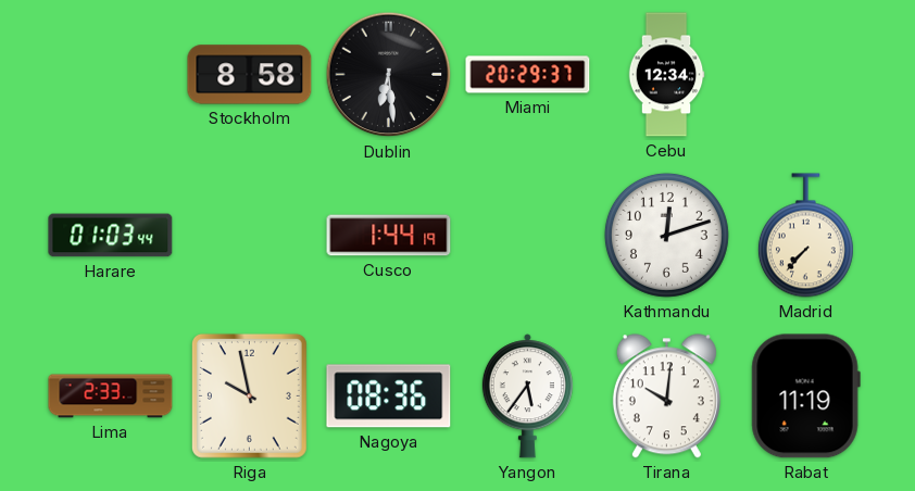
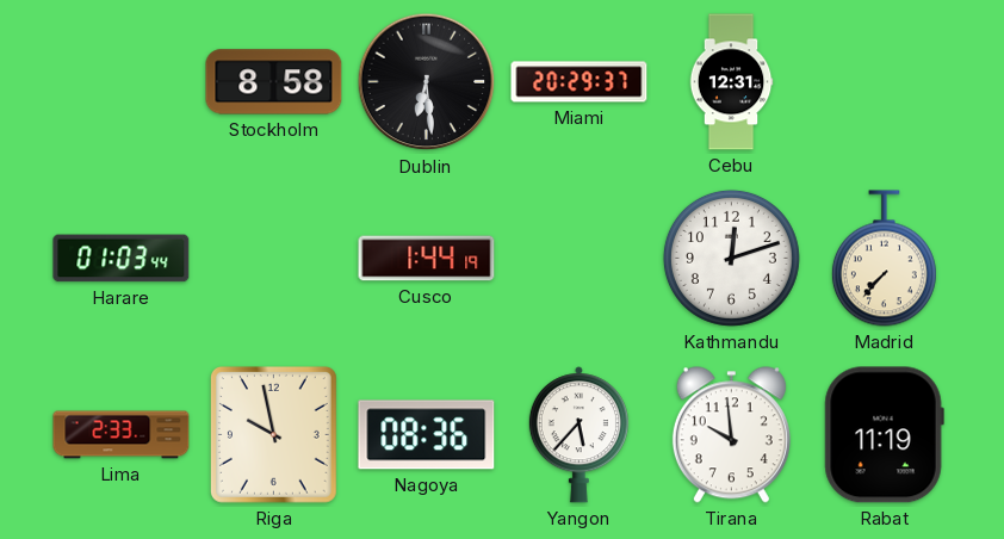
Cebu: 12:34 -> 12:31
Yangon: 5:36 -> 5:37
Tirana: 10:01 -> 9:59
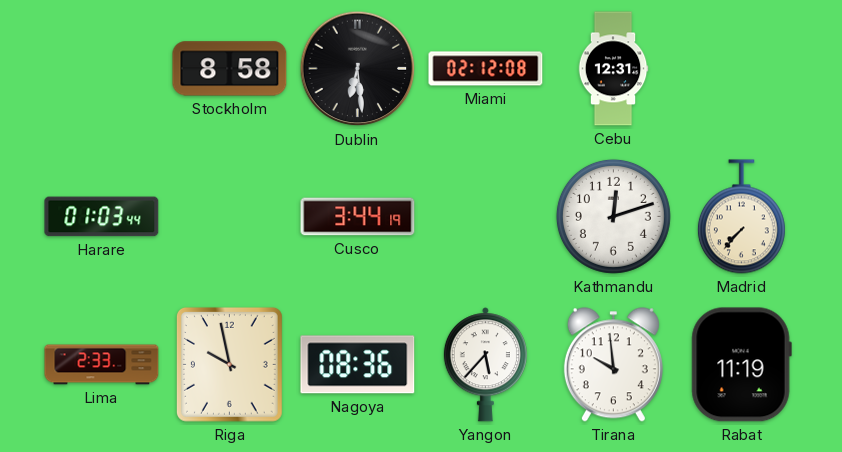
Miami: 20:29 -> 02:12
Cusco: 1:44 -> 3:44
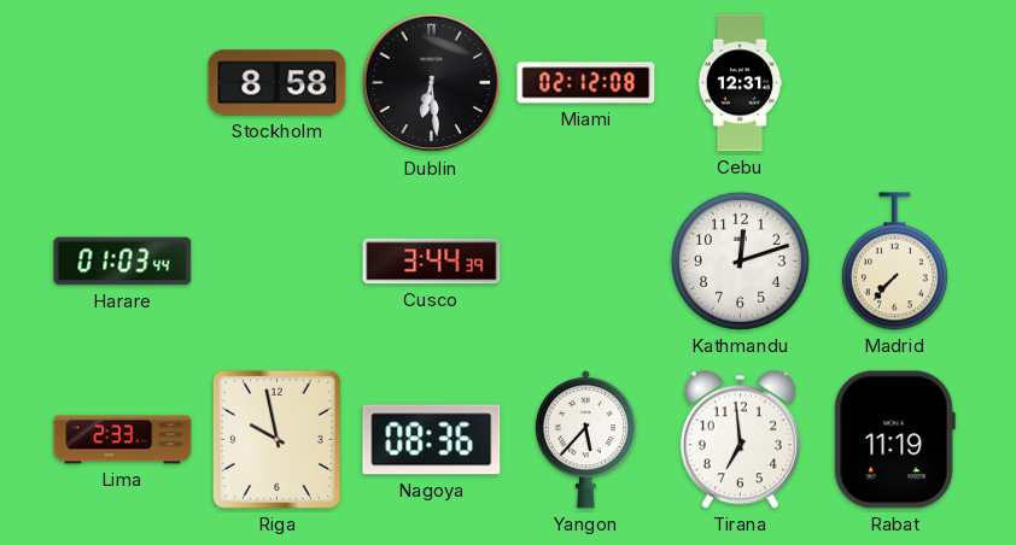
Cusco: 3:44:19 -> 3:44:39
Tirana: 9:59 -> 6:59
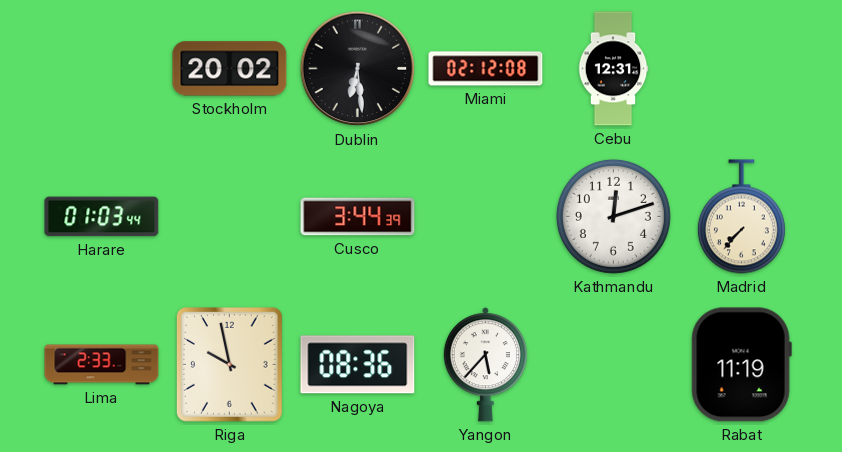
Stockholm: 8:58 -> 20:02
Tirana: 6:59 -> none
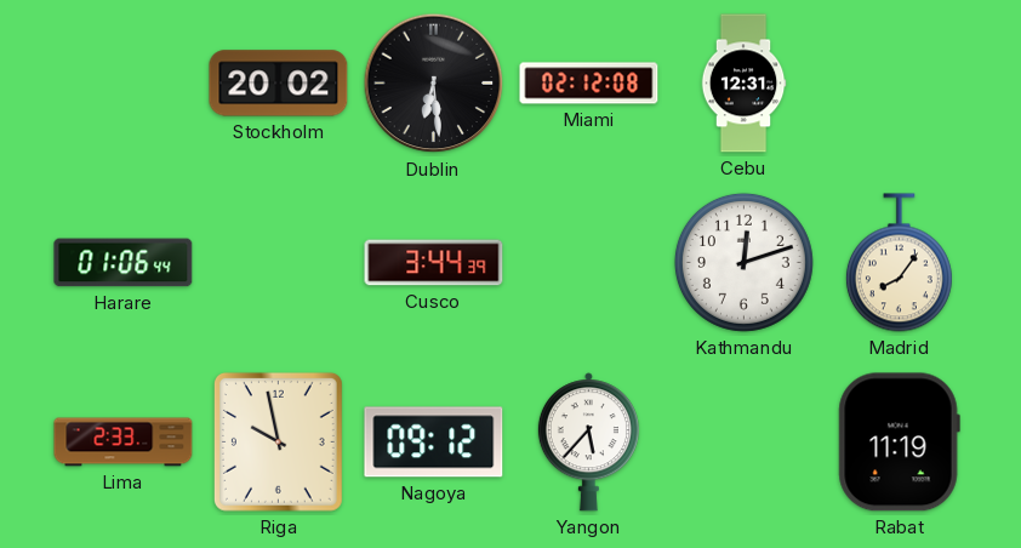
Harare: 01:03 -> 01:06
Madrid: 7:37 -> 8:06
Nagoya: 08:36 -> 09:12
